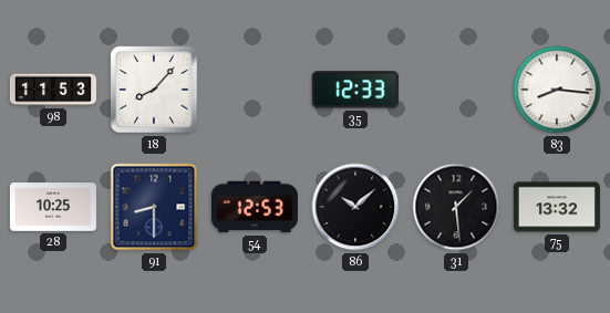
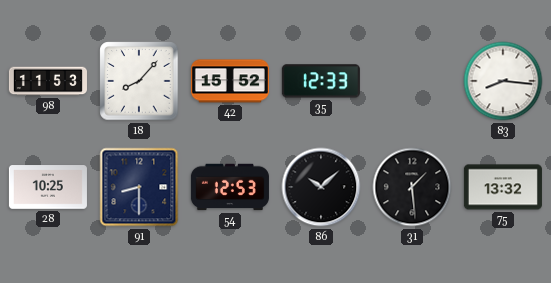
42: none -> 15:52
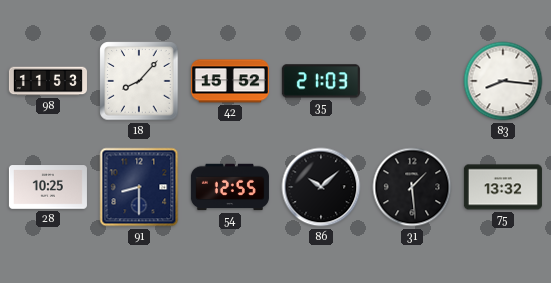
35: 12:33 -> 21:03
54: 12:53 -> 12:55
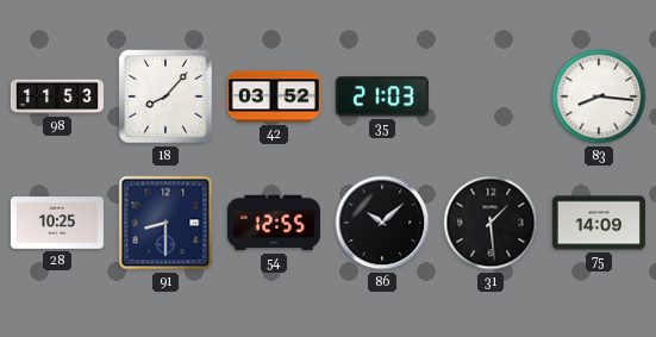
42: 15:52 -> 03:52
75: 13:32 -> 14:09
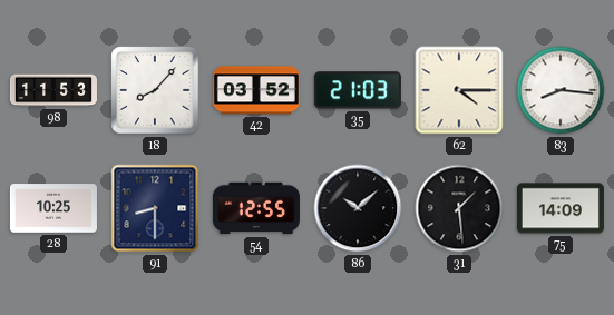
62: none -> 4:15
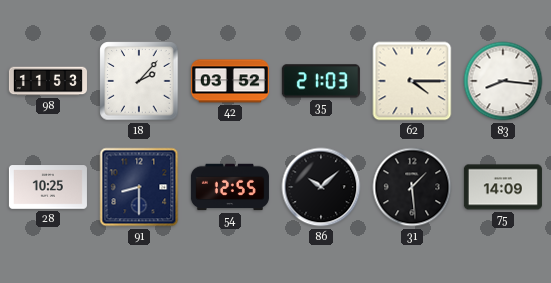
18: 8:07 -> 2:07
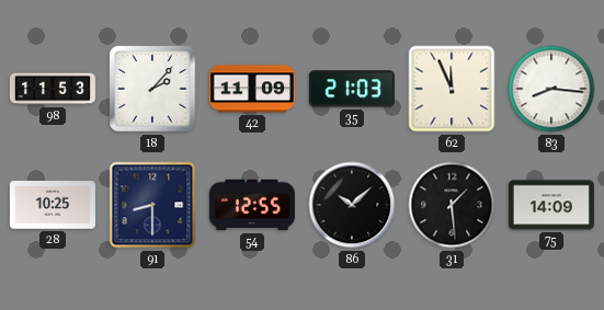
42: 03:52 -> 11:09
62: 4:15 -> 11:56
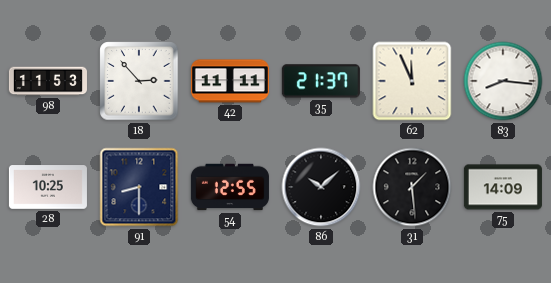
18: 2:07 -> 2:53
42: 11:09 -> 11:11
35: 21:03 -> 21:37
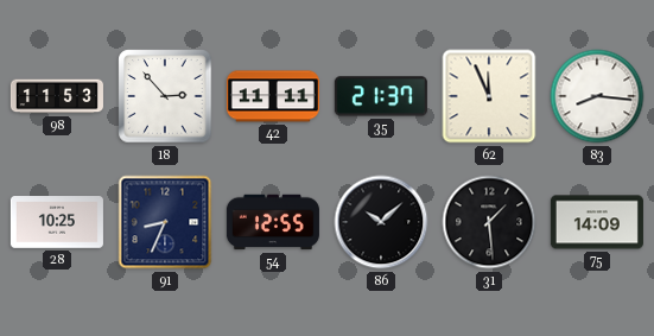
91: 8:30 -> 8:34
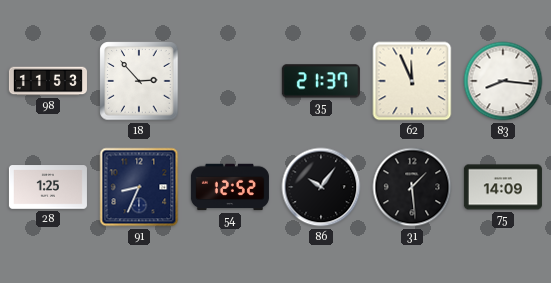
42: 11:11 -> none
28: 10:25 -> 1:25
54: 12:55 -> 12:52
86: 10:08 -> 10:06
